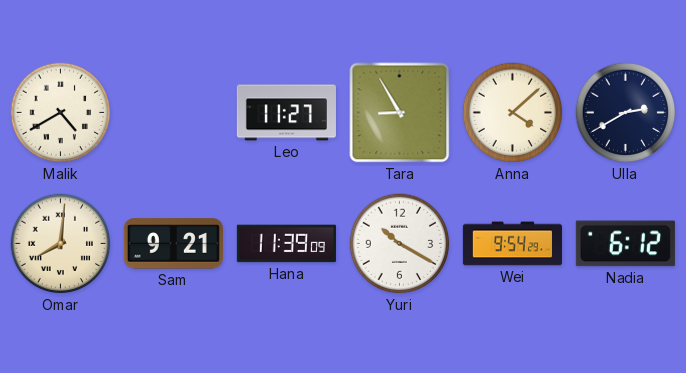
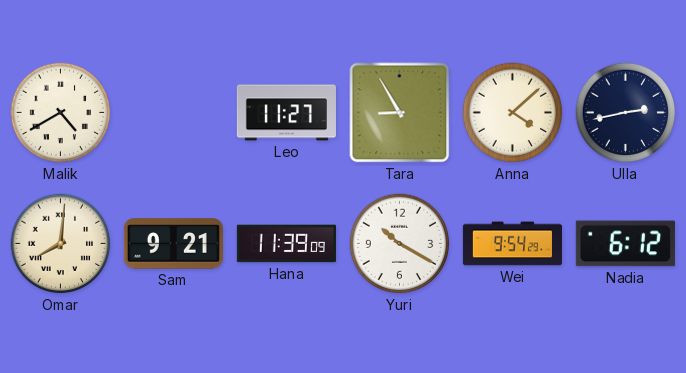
Ulla: 2:40 -> 2:43
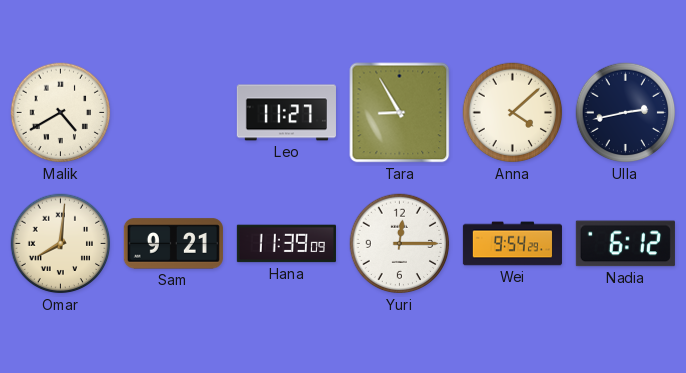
Yuri: 10:20 -> 12:15
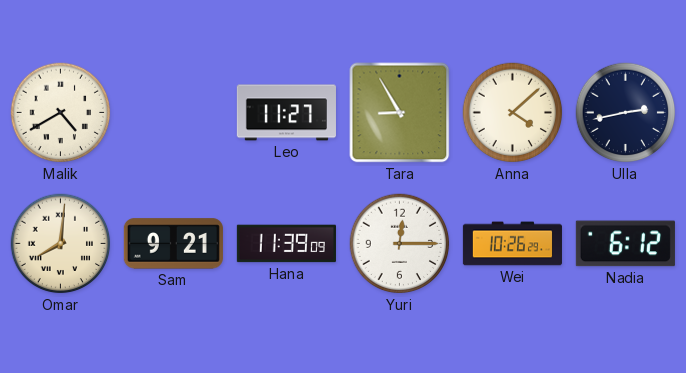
Wei: 9:54 -> 10:26
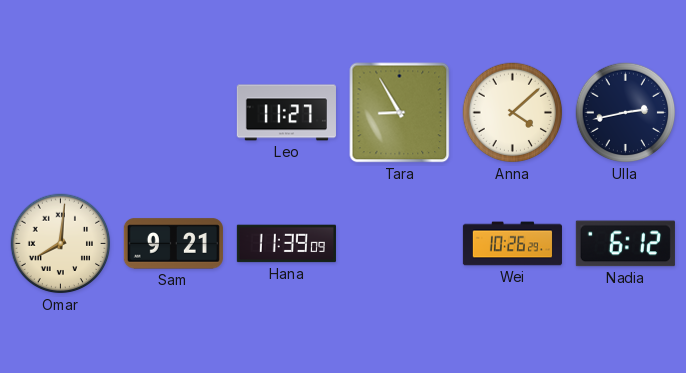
Malik: 4:40 -> none
Yuri: 12:15 -> none
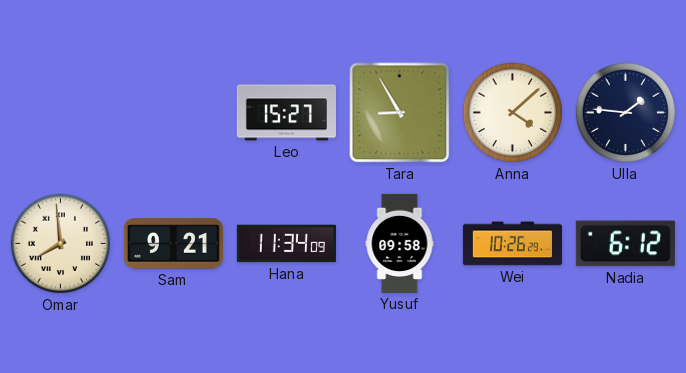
Leo: 11:27 -> 15:27
Ulla: 2:43 -> 1:46
Omar: 8:01 -> 7:59
Hana: 11:39 -> 11:34
Yusuf: none -> 09:58
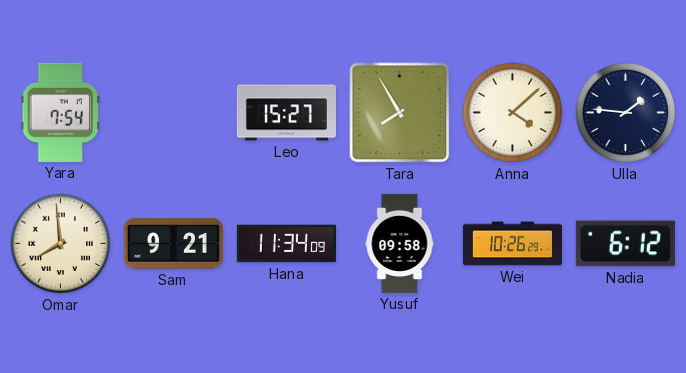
Yara: none -> 7:54
Tara: 8:55 -> 7:55
